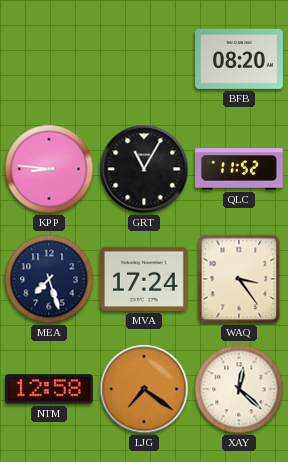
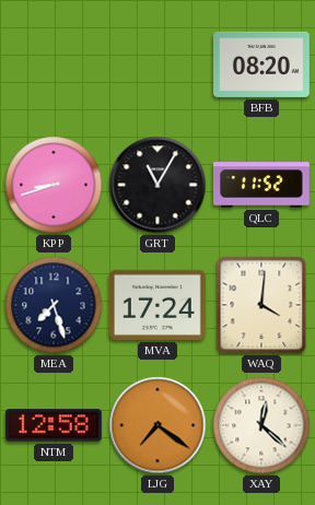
KPP: 8:46 -> 8:42
WAQ: 3:24 -> 4:01
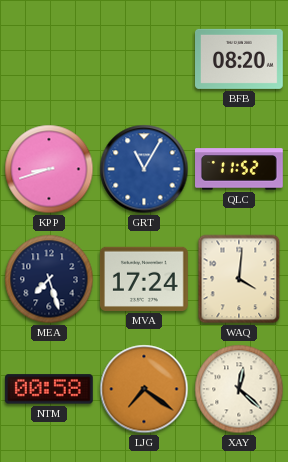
GRT dial: black -> blue
NTM: 12:58 -> 00:58
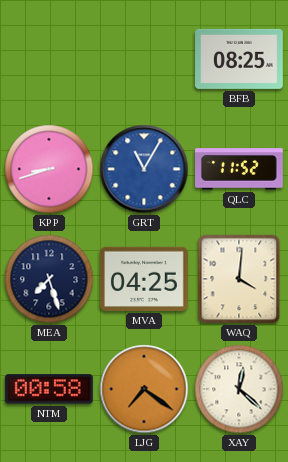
BFB: 08:20 -> 08:25
MVA: 17:24 -> 04:25
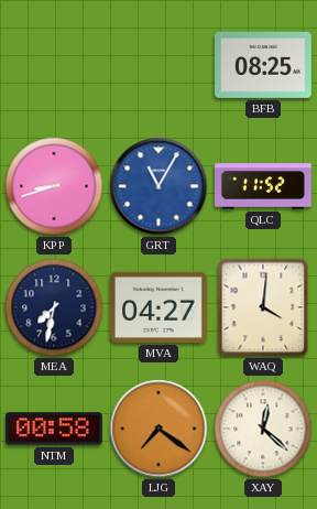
MEA: 7:27 -> 7:32
MVA: 04:25 -> 04:27
